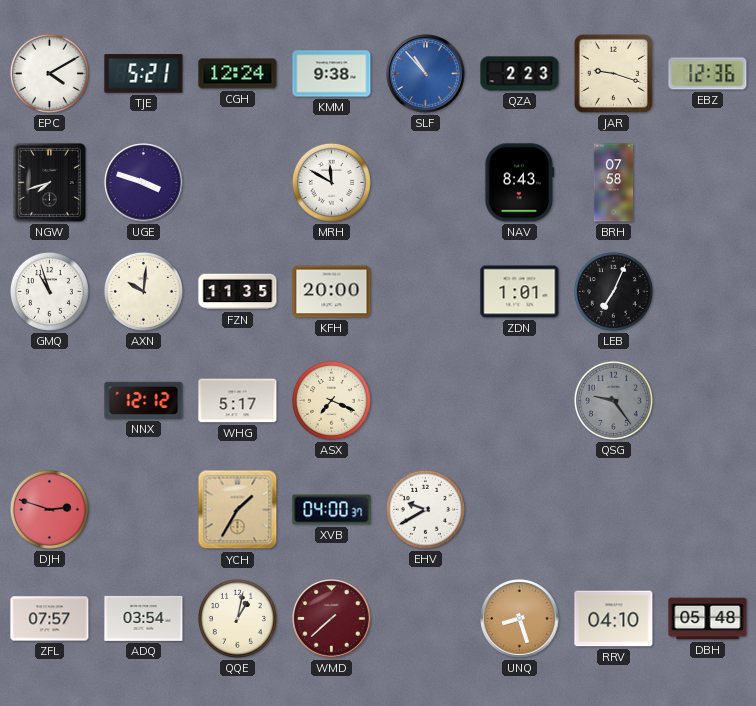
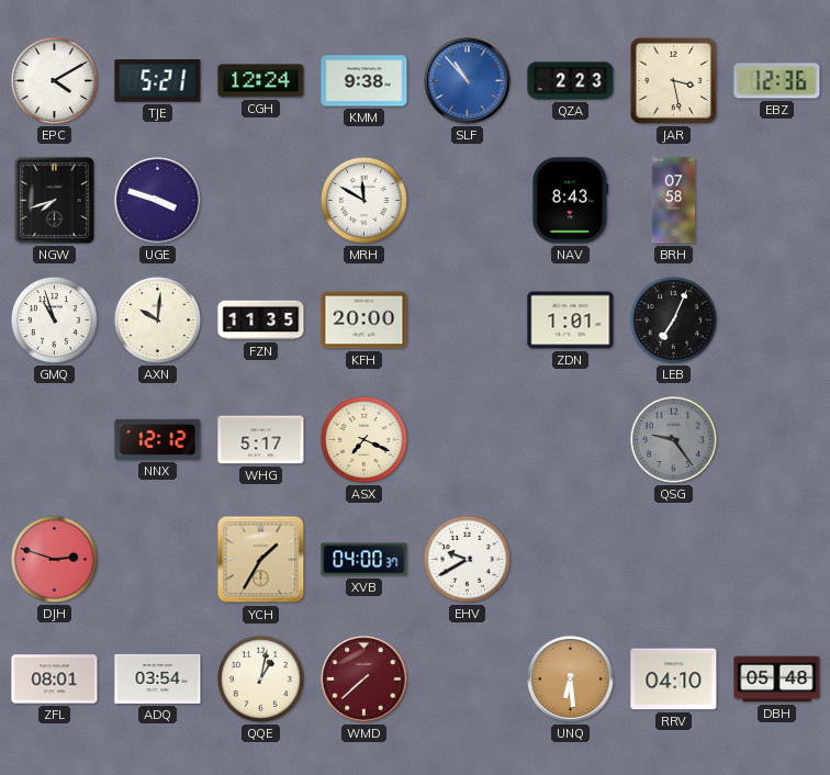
JAR: 9:18 -> 3:28
ZFL: 07:57 -> 08:01
UNQ: 8:27 -> 6:29
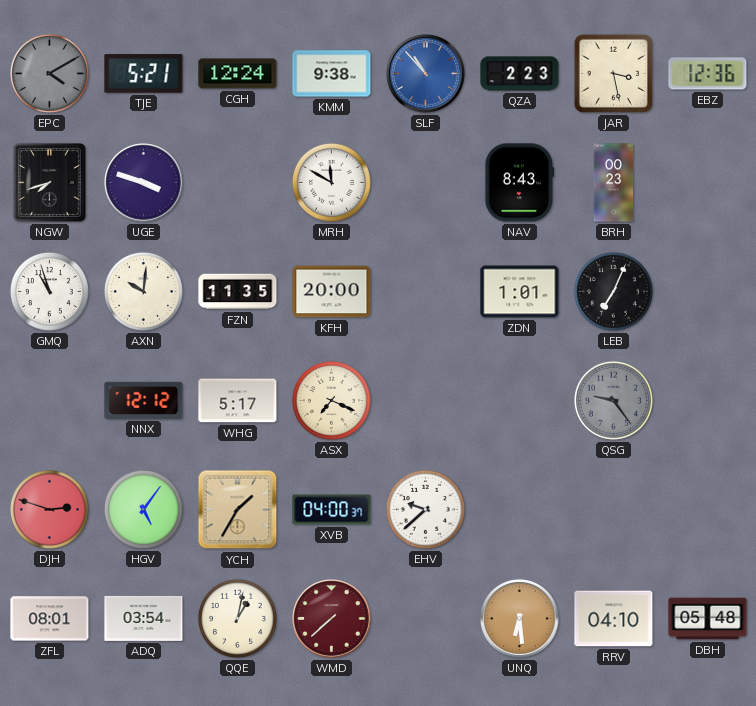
EPC dial: white -> grey
BRH: 07:58 -> 00:23
HGV: none -> 5:06
EHV: 9:40 -> 9:38
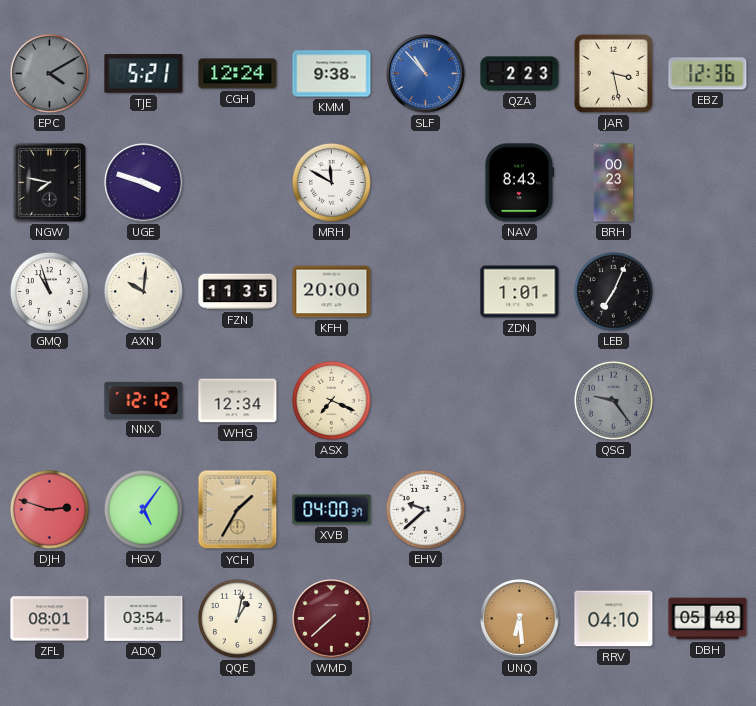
NGW: 7:42 -> 7:47
WHG: 5:17 -> 12:34
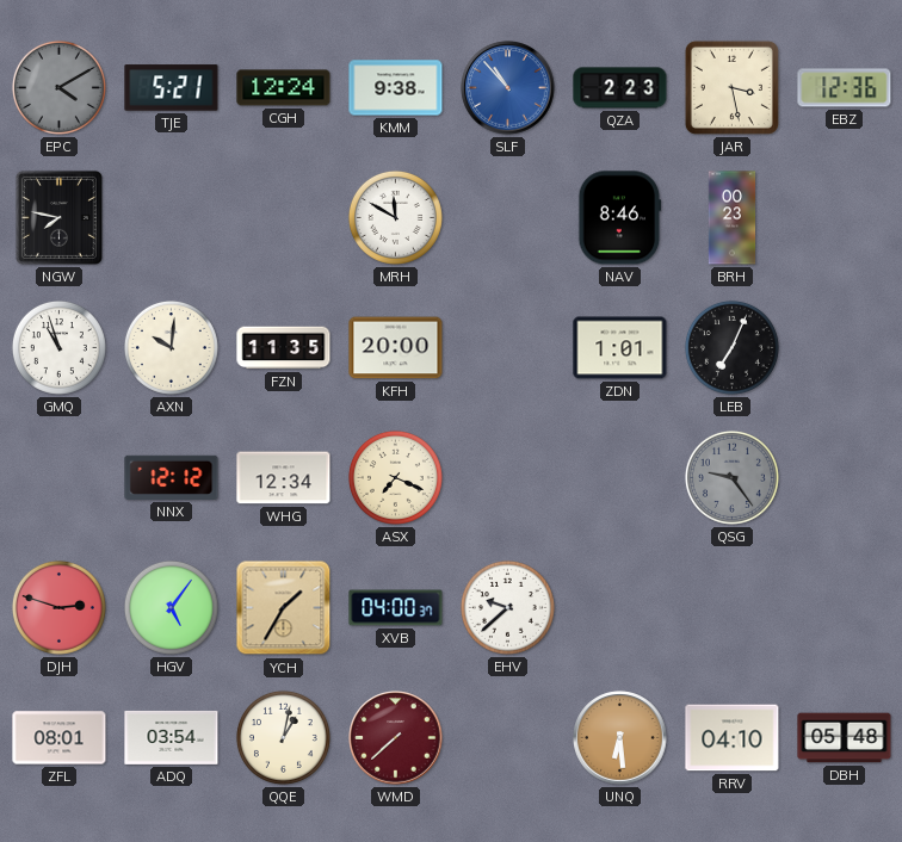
UGE: 3:48 -> none
NAV: 8:43 -> 8:46
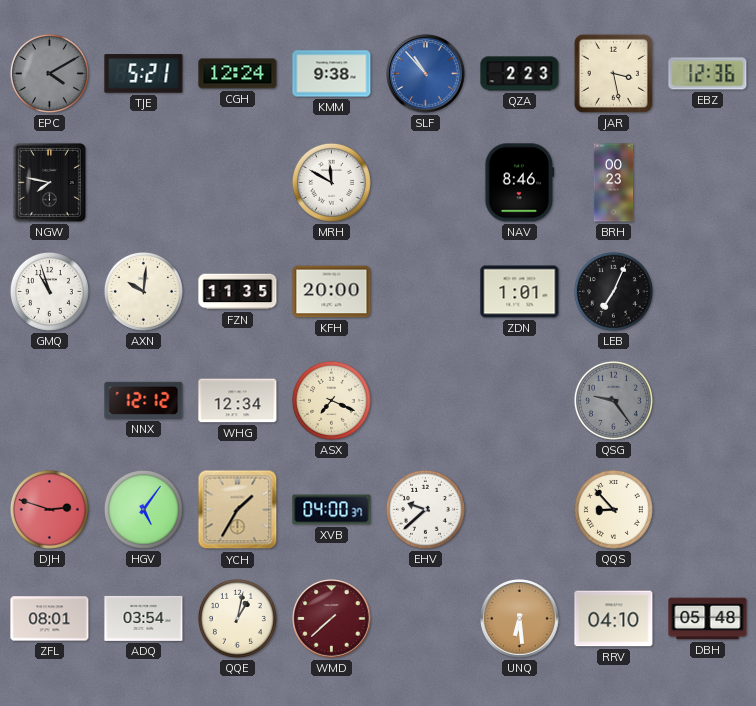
QQS: none -> 8:53
